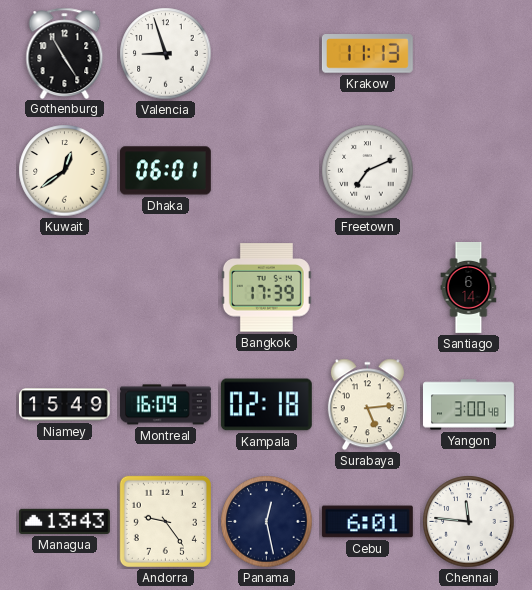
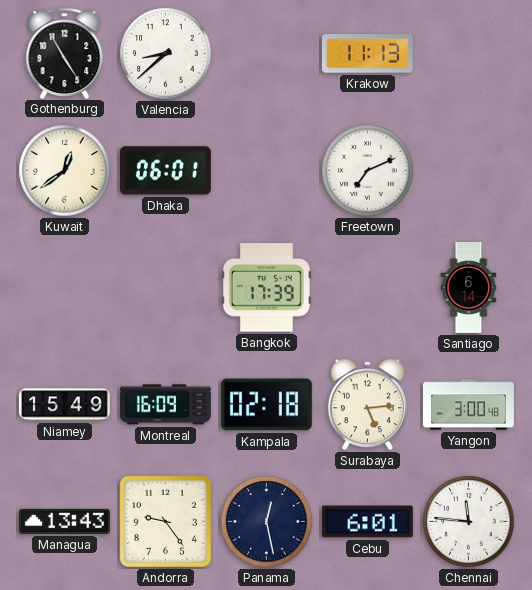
Valencia: 8:57 -> 8:38
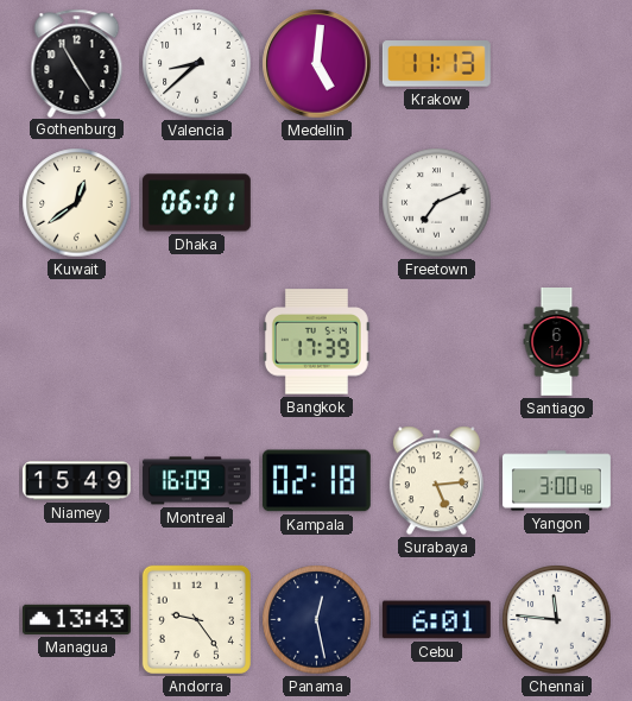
Medellin: none -> 5:01
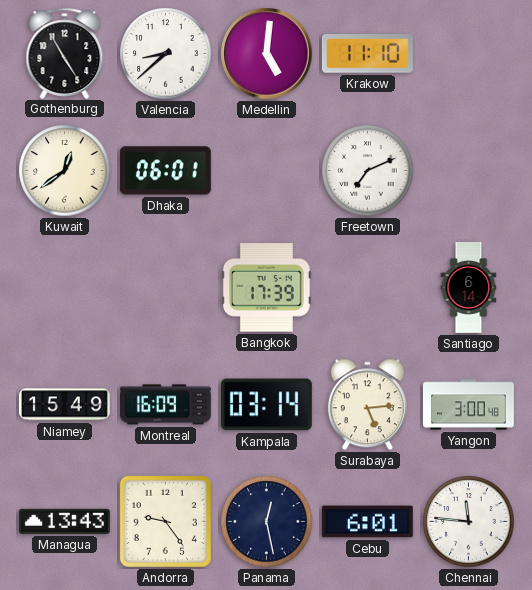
Krakow: 11:13 -> 11:10
Kampala: 02:18 -> 03:14
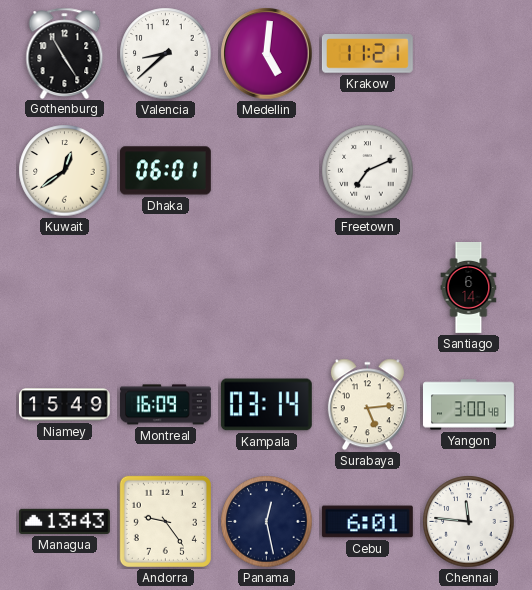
Krakow: 11:10 -> 11:21
Bangkok: 17:39 -> none
